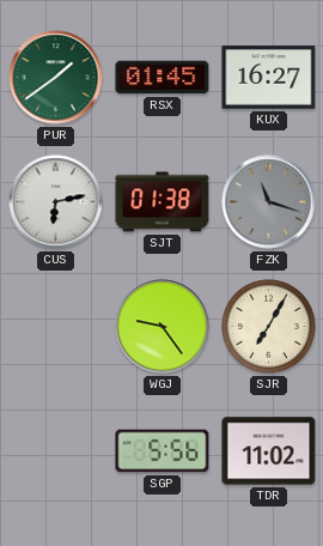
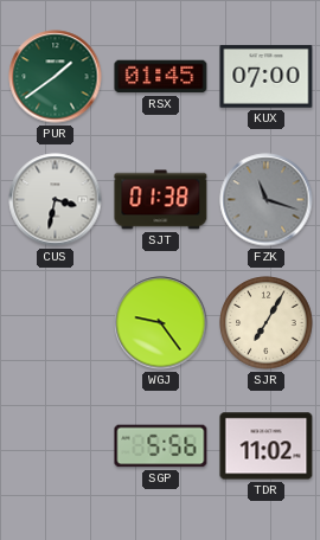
KUX: 16:27 -> 07:00
CUS: 6:13 -> 3:32
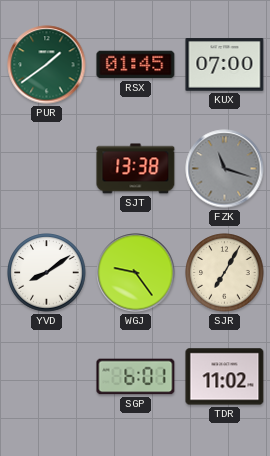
CUS: 3:32 -> none
SJT: 01:38 -> 13:38
YVD: none -> 8:09
SGP: 5:56 -> 6:01
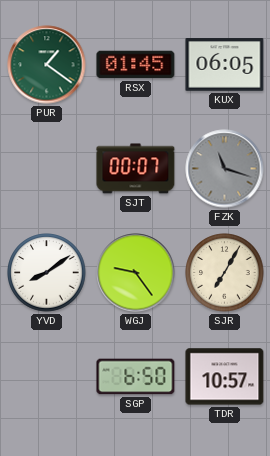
PUR: 1:39 -> 1:21
KUX: 07:00 -> 06:05
SJT: 13:38 -> 00:07
SGP: 6:01 -> 6:50
TDR: 11:02 -> 10:57
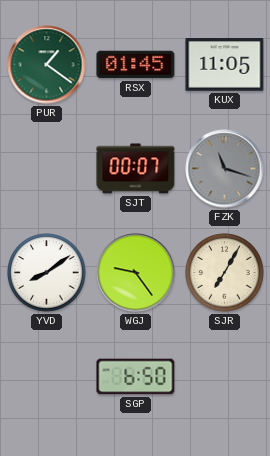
KUX: 06:05 -> 11:05
TDR: 10:57 -> none
